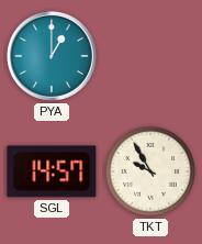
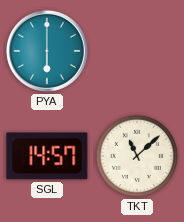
PYA: 1:00 -> 6:00
TKT: 9:55 -> 11:08
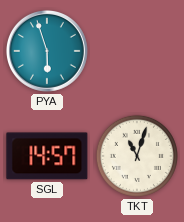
PYA: 6:00 -> 5:57
TKT: 11:08 -> 11:03
